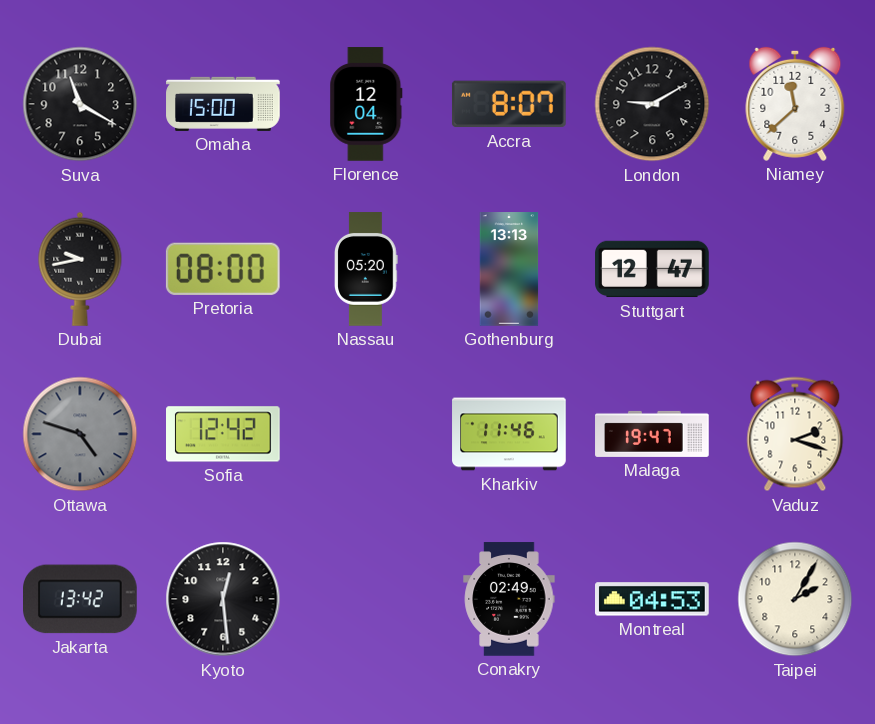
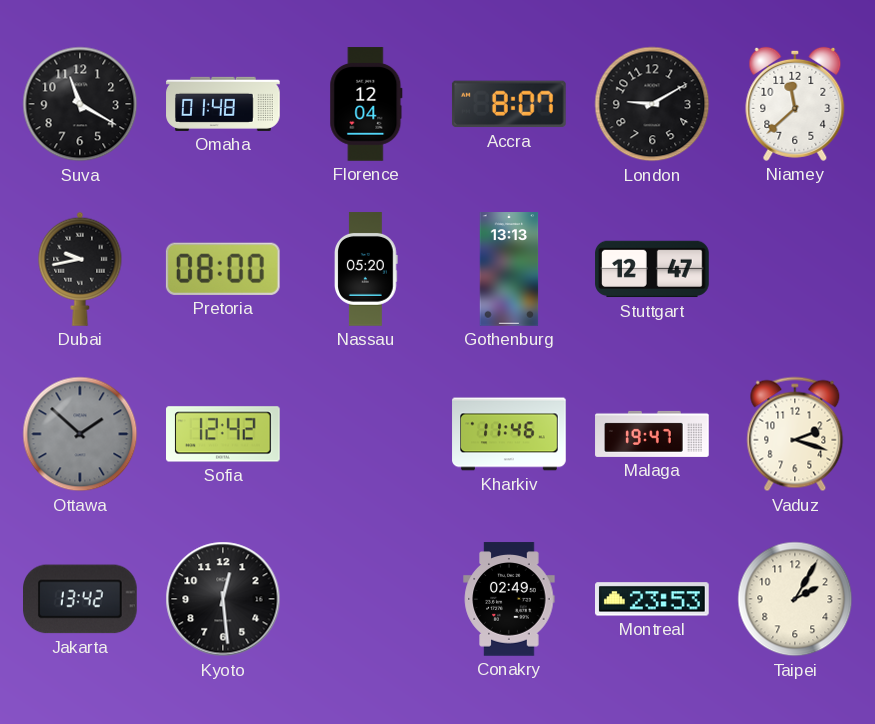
Omaha: 15:00 -> 01:48
Ottawa: 4:48 -> 1:52
Montreal: 04:53 -> 23:53
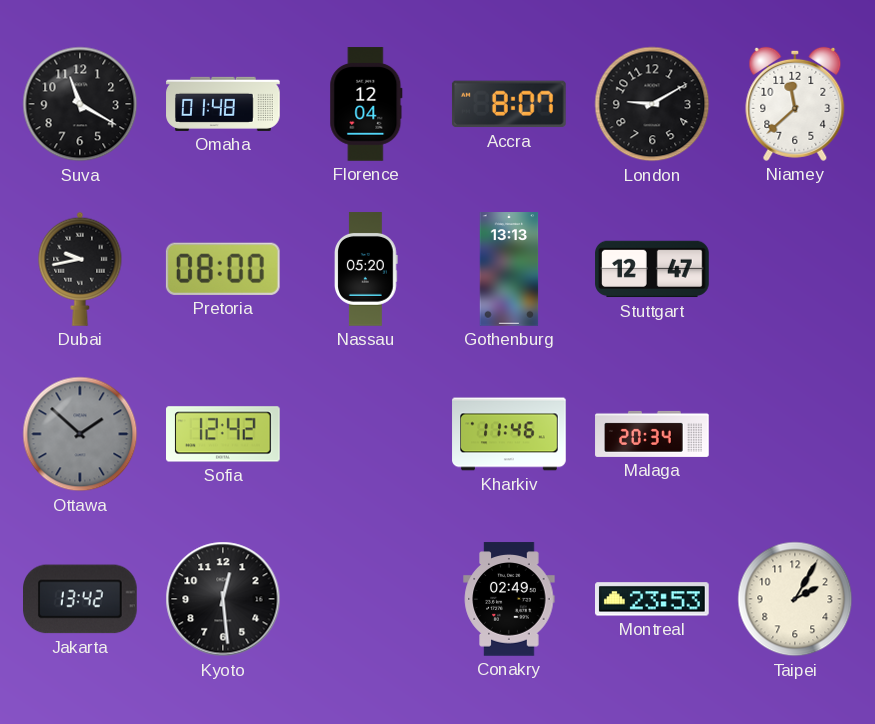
Malaga: 19:47 -> 20:34
Vaduz: 2:18 -> none
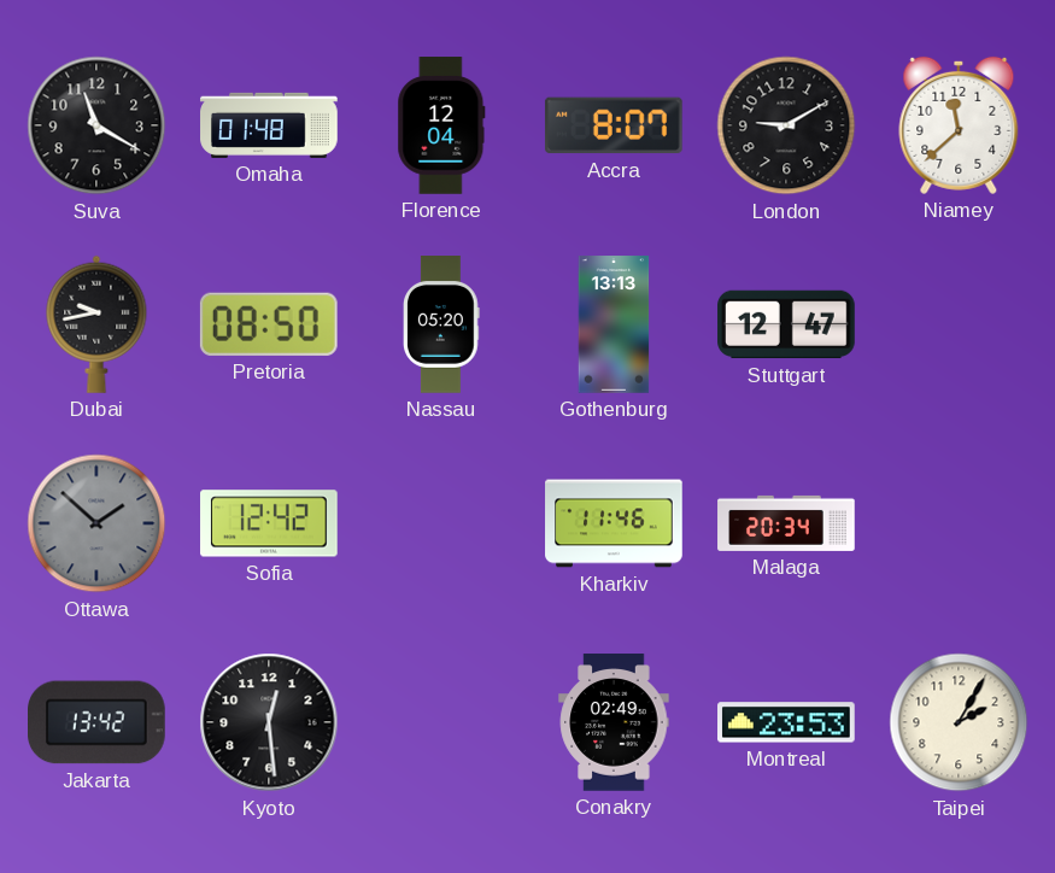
Pretoria: 08:00 -> 08:50
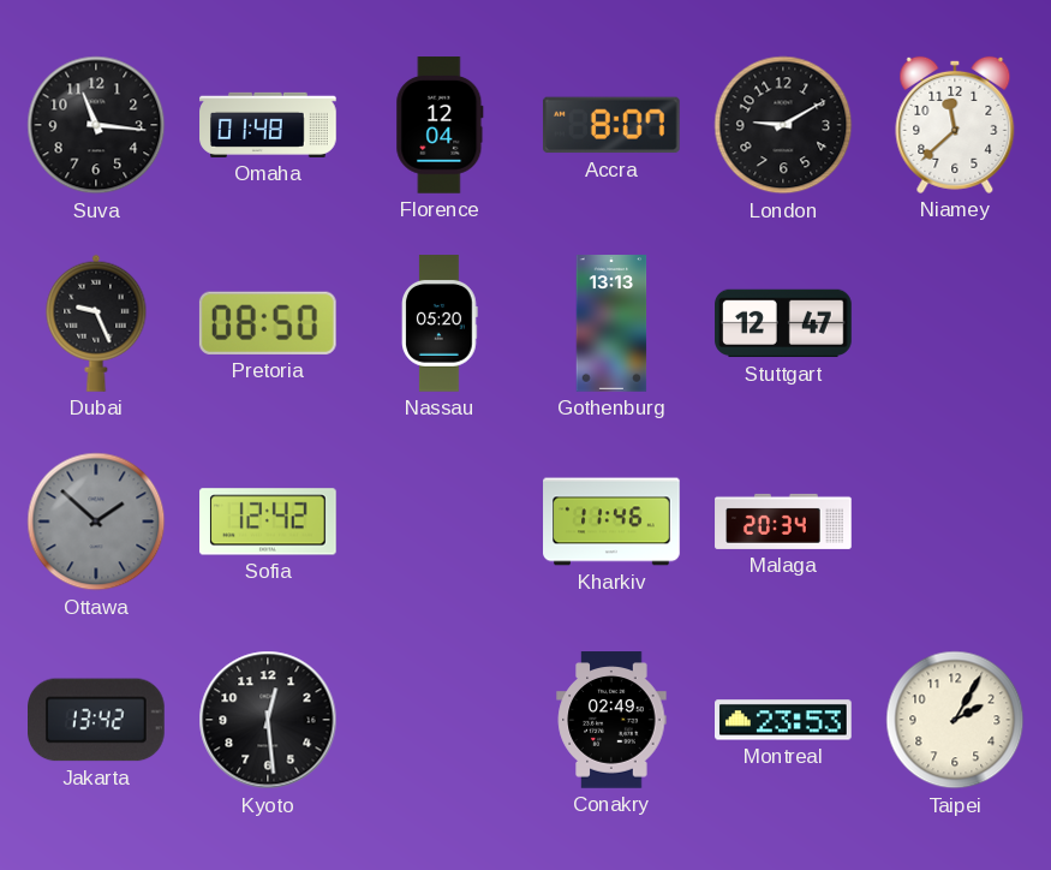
Suva: 11:20 -> 11:16
Dubai: 9:43 -> 9:26
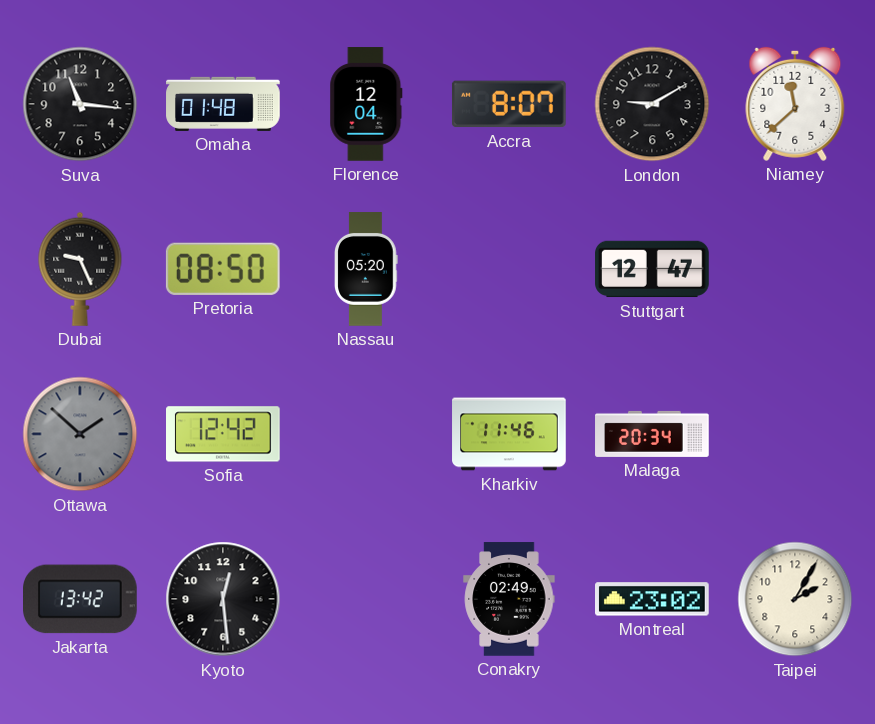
Gothenburg: 13:13 -> none
Montreal: 23:53 -> 23:02
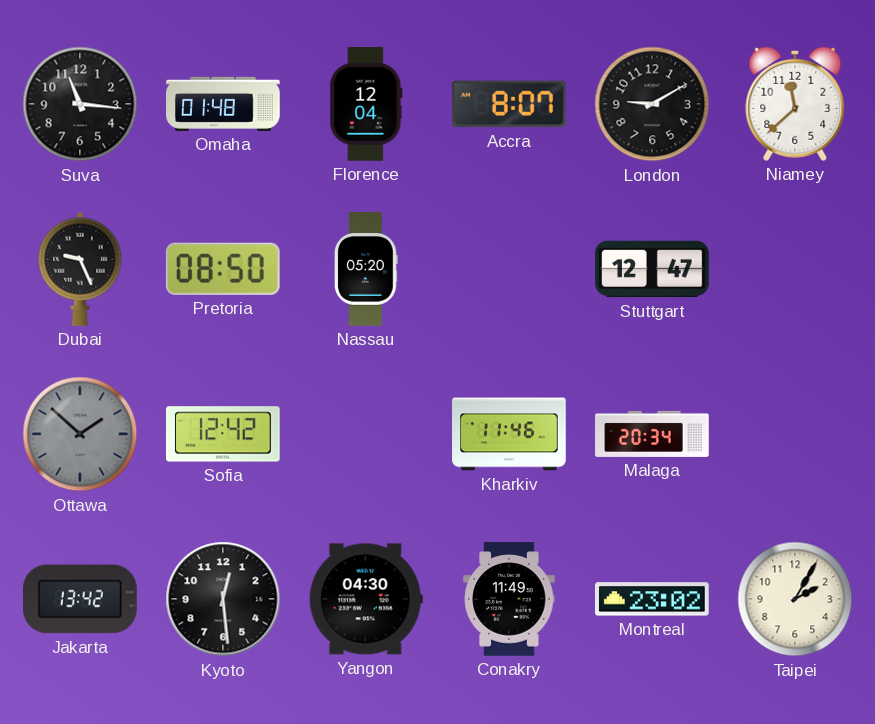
Yangon: none -> 04:30
Conakry: 02:49 -> 11:49
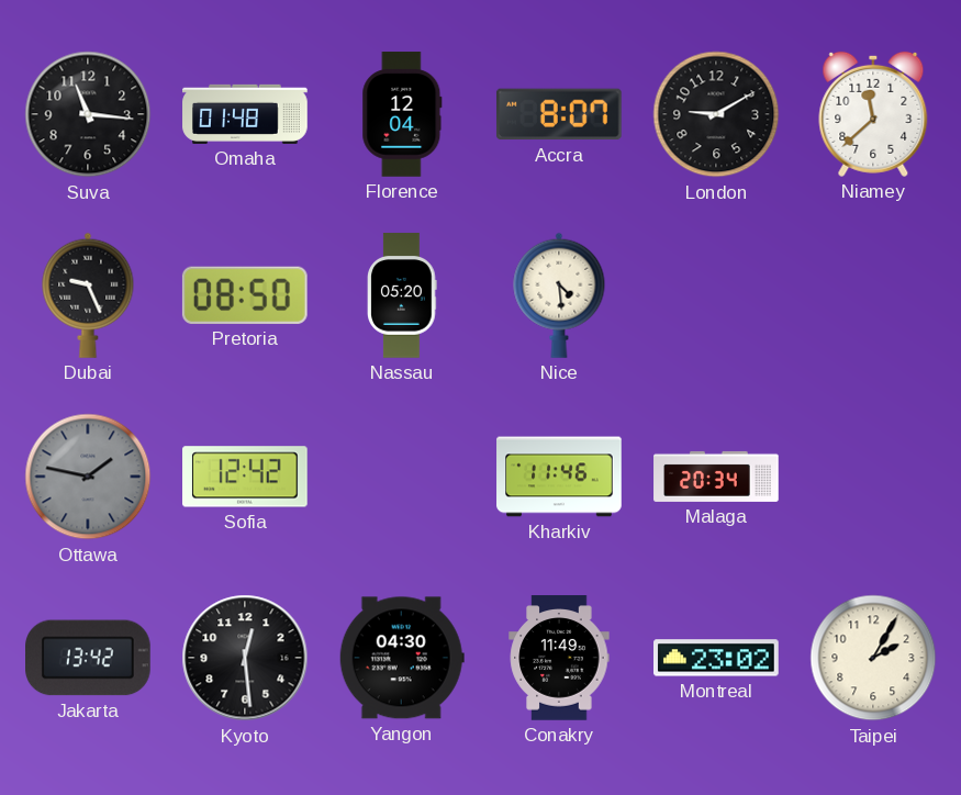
Nice: none -> 4:29
Stuttgart: 12:47 -> none
Ottawa: 1:52 -> 1:47
